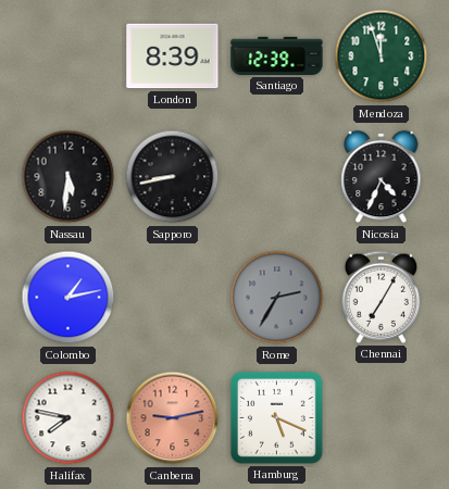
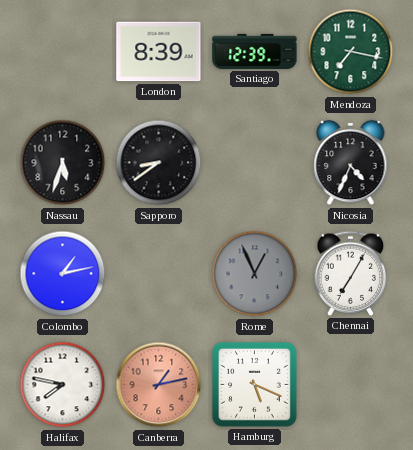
Mendoza: 11:57 -> 7:17
Nassau: 5:31 -> 5:33
Sapporo: 8:43 -> 8:39
Rome: 2:35 -> 12:56
Canberra: 9:13 -> 1:13
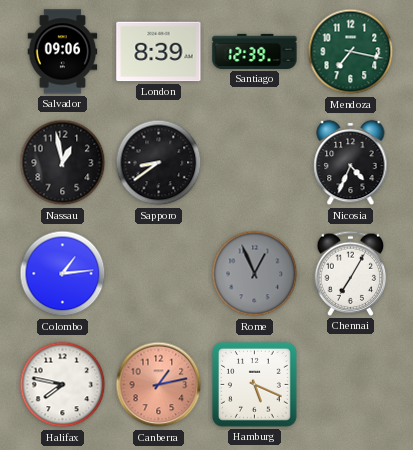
Salvador: none -> 09:06
Nassau: 5:33 -> 12:58
Colombo: 1:13 -> 1:14
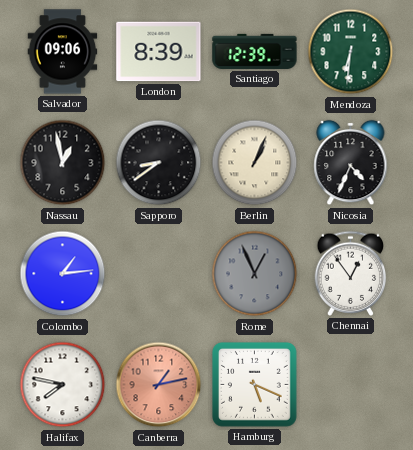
Mendoza: 7:17 -> 6:31
Berlin: none -> 1:04
Chennai: 7:05 -> 12:54
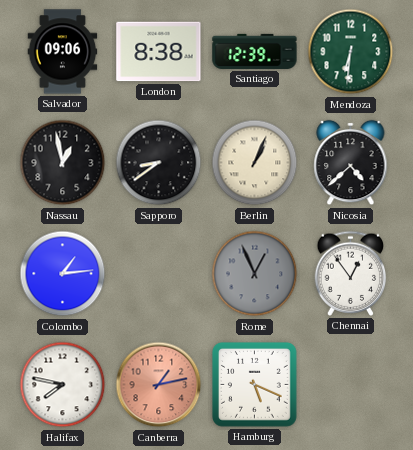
London: 8:39 -> 8:38
Nicosia: 4:34 -> 4:38
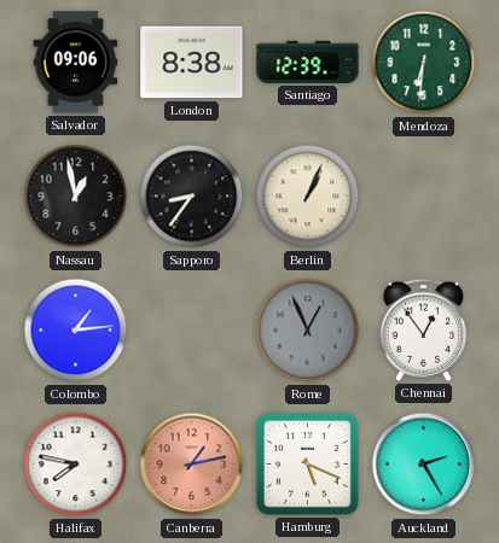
Sapporo: 8:39 -> 8:36
Nicosia: 4:38 -> none
Auckland: none -> 2:25
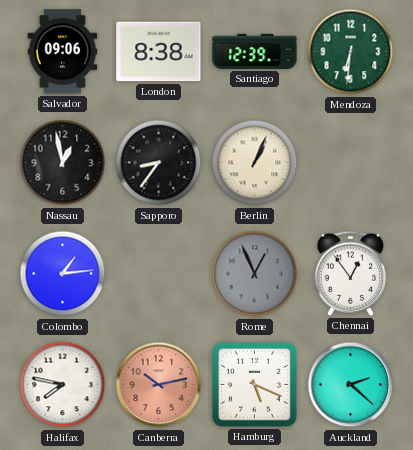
Canberra: 1:13 -> 10:13
Auckland: 2:25 -> 2:22
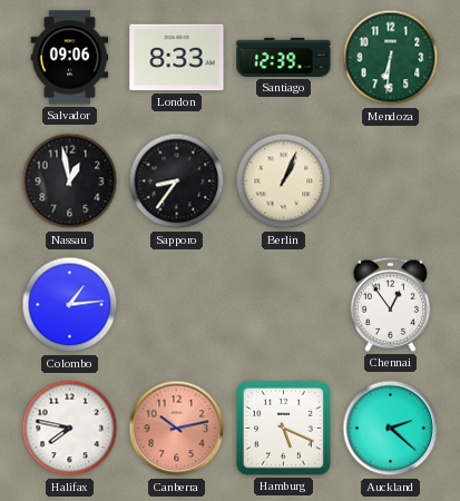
London: 8:38 -> 8:33
Rome: 12:56 -> none
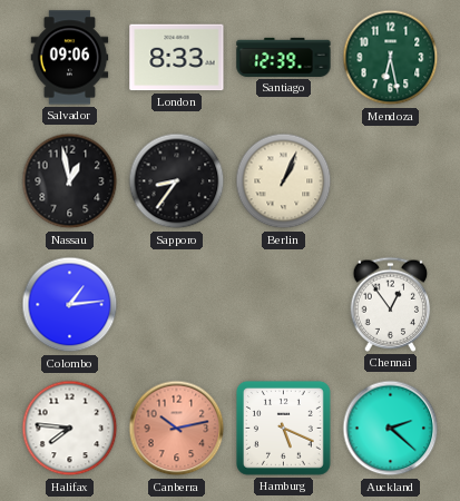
Mendoza: 6:31 -> 6:28
Halifax: 7:47 -> 7:46
